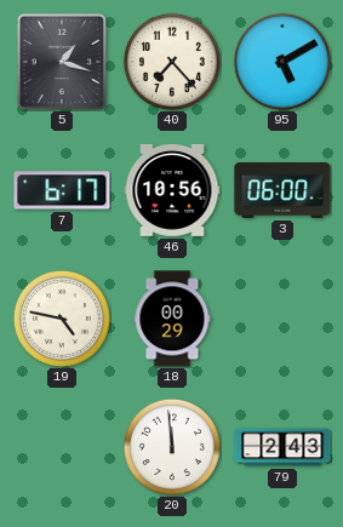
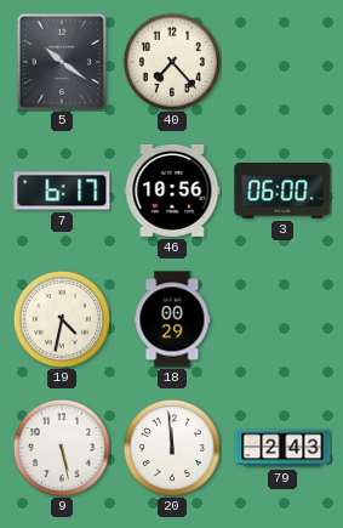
5: 1:18 -> 10:21
95: 5:10 -> none
19: 4:47 -> 4:32
9: none -> 5:28
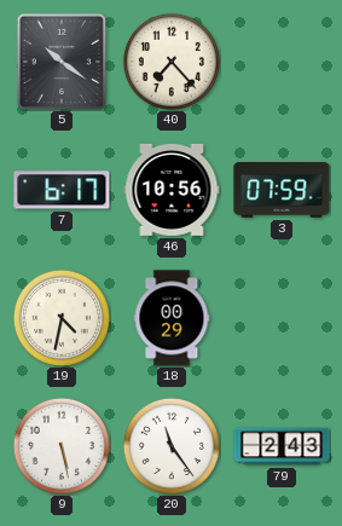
3: 06:00 -> 07:59
20: 11:59 -> 11:24
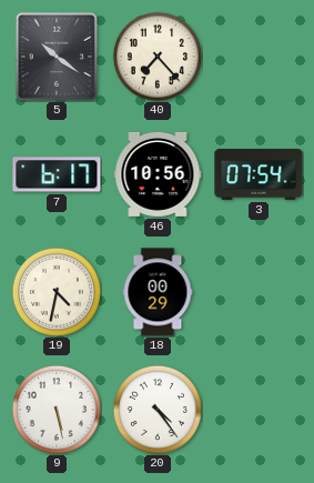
3: 07:59 -> 07:54
20: 11:24 -> 4:24
79: 2:43 -> none
